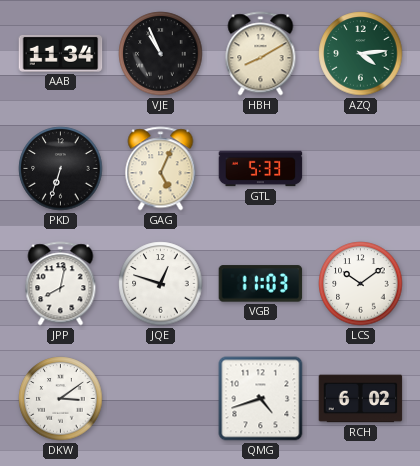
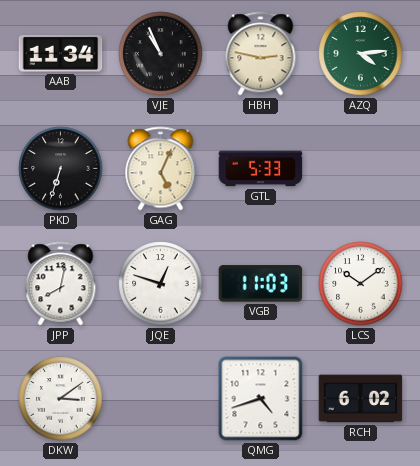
HBH: 8:10 -> 2:47
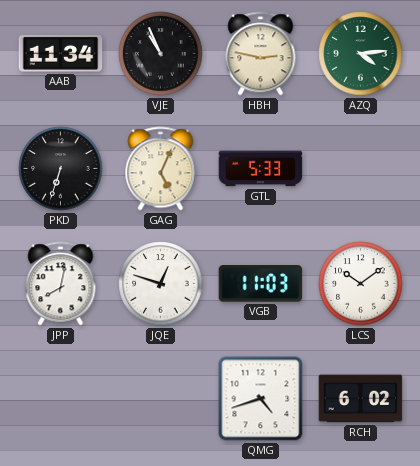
DKW: 3:09 -> none
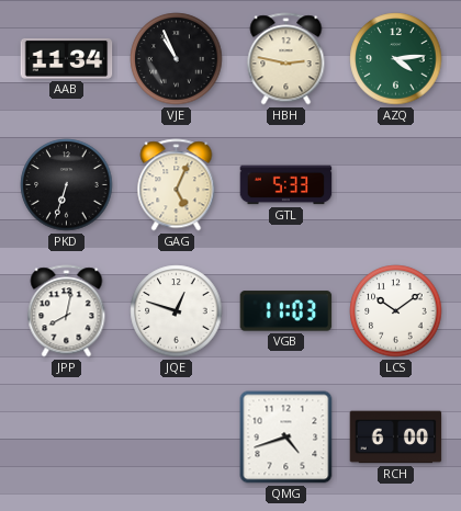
RCH: 6:02 -> 6:00
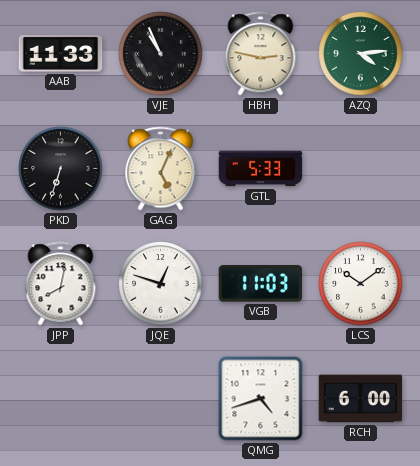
AAB: 11:34 -> 11:33
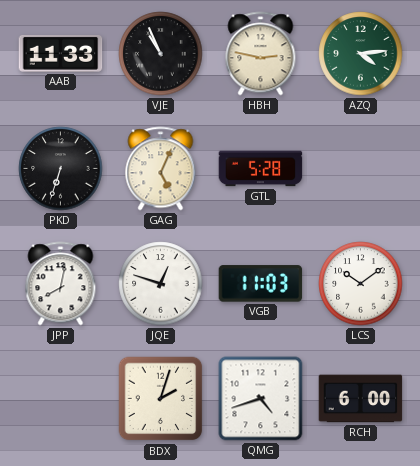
GTL: 5:33 -> 5:28
BDX: none -> 2:03
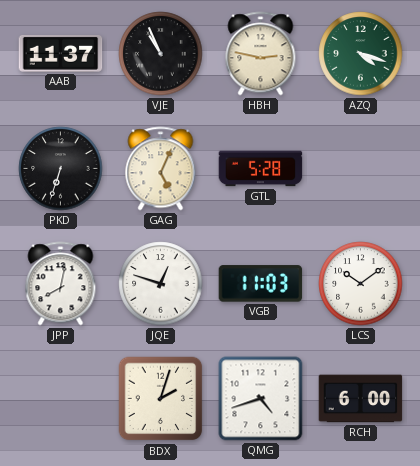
AAB: 11:33 -> 11:37
AZQ: 4:14 -> 4:18
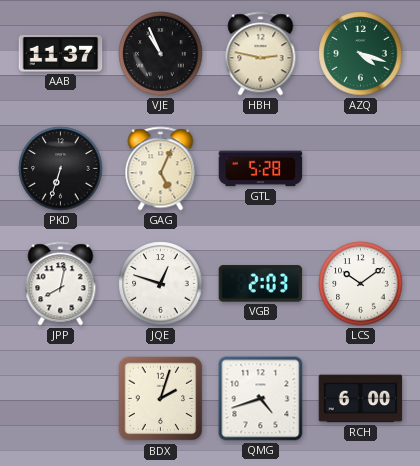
VGB: 11:03 -> 2:03
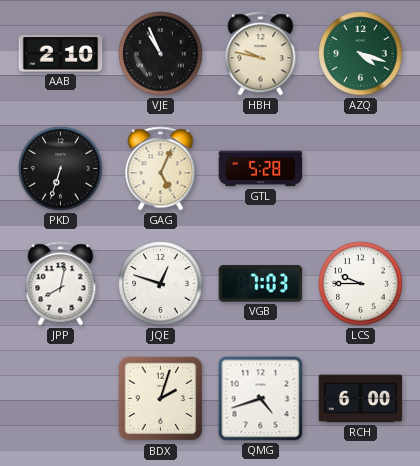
AAB: 11:37 -> 2:10
HBH: 2:47 -> 9:47
VGB: 2:03 -> 7:03
LCS: 10:09 -> 9:45
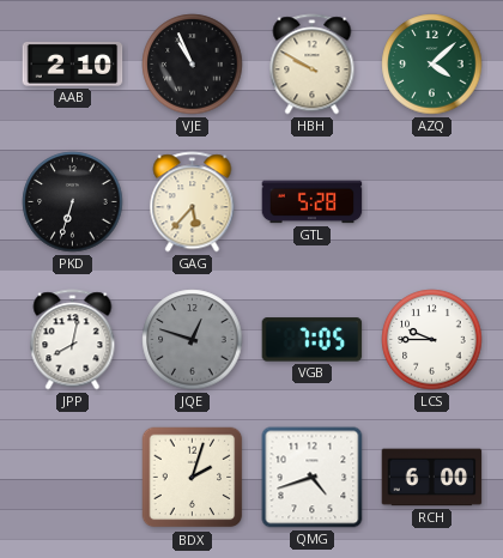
HBH: 9:47 -> 9:50
AZQ: 4:18 -> 4:08
GAG: 5:04 -> 5:37
JQE dial: white -> grey
VGB: 7:03 -> 7:05
